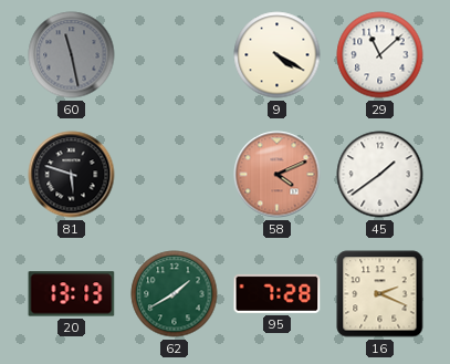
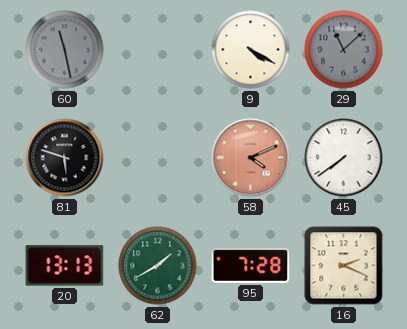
29 dial: white -> grey
45: 1:39 -> 7:39
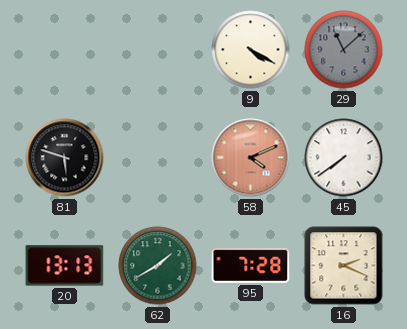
60: 11:28 -> none
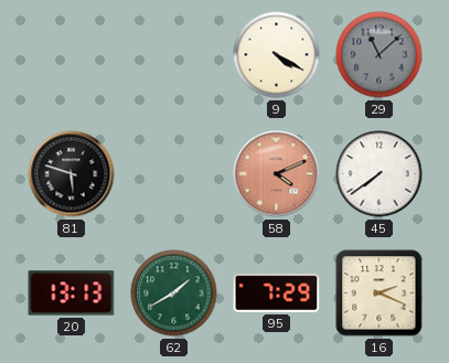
95: 7:28 -> 7:29
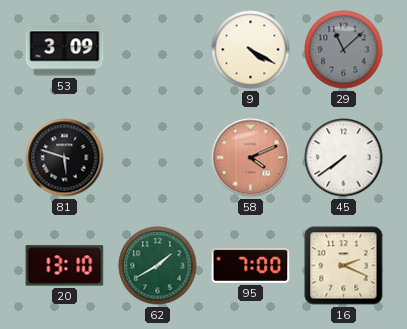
53: none -> 3:09
20: 13:13 -> 13:10
95: 7:29 -> 7:00
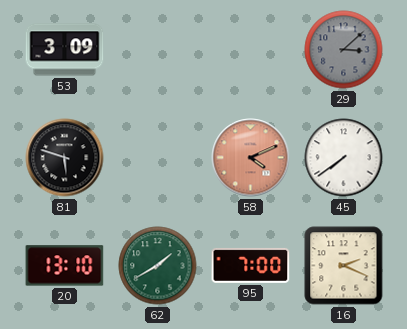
9: 4:20 -> none
29: 11:08 -> 3:08
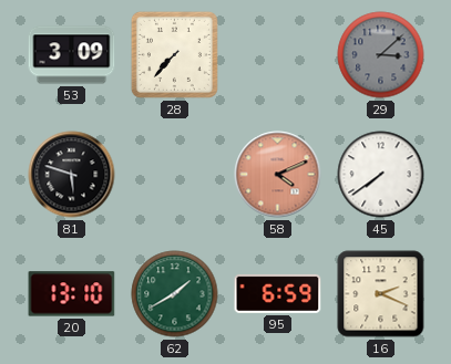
28: none -> 7:37
95: 7:00 -> 6:59
